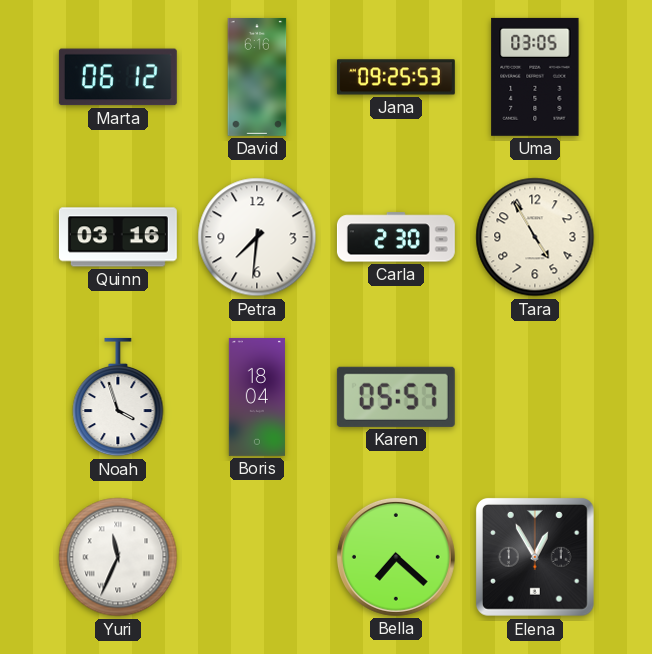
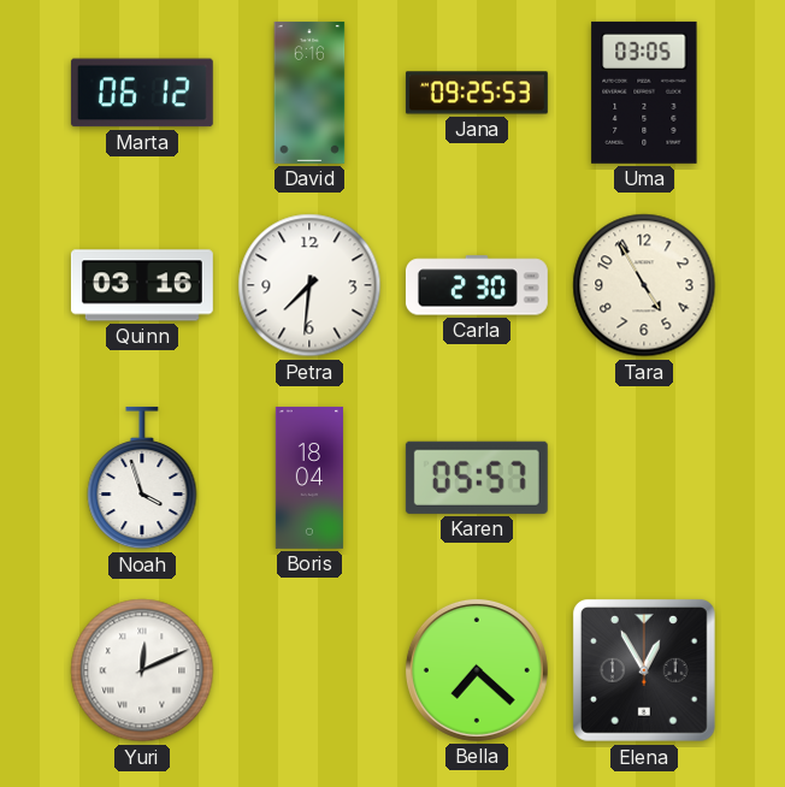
Yuri: 11:34 -> 12:11
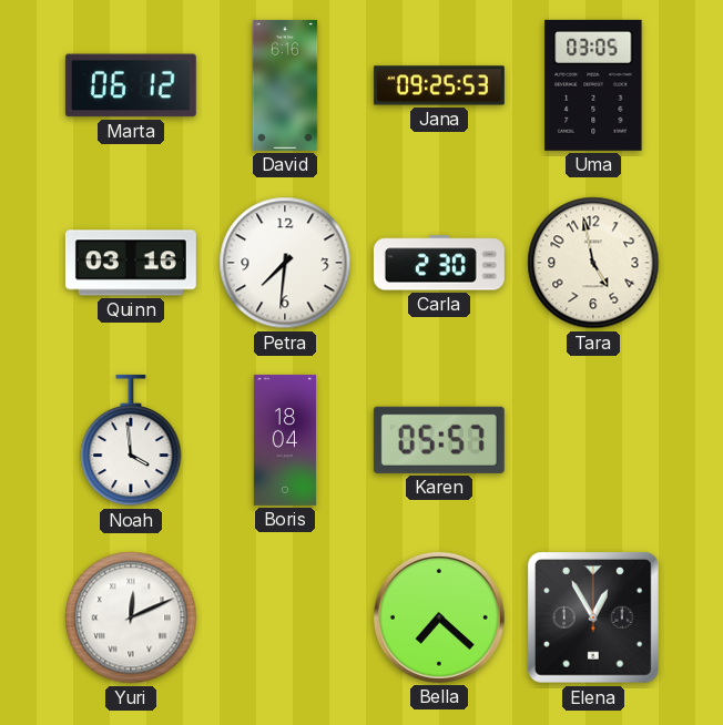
Tara: 4:55 -> 4:58
Noah: 3:57 -> 3:59
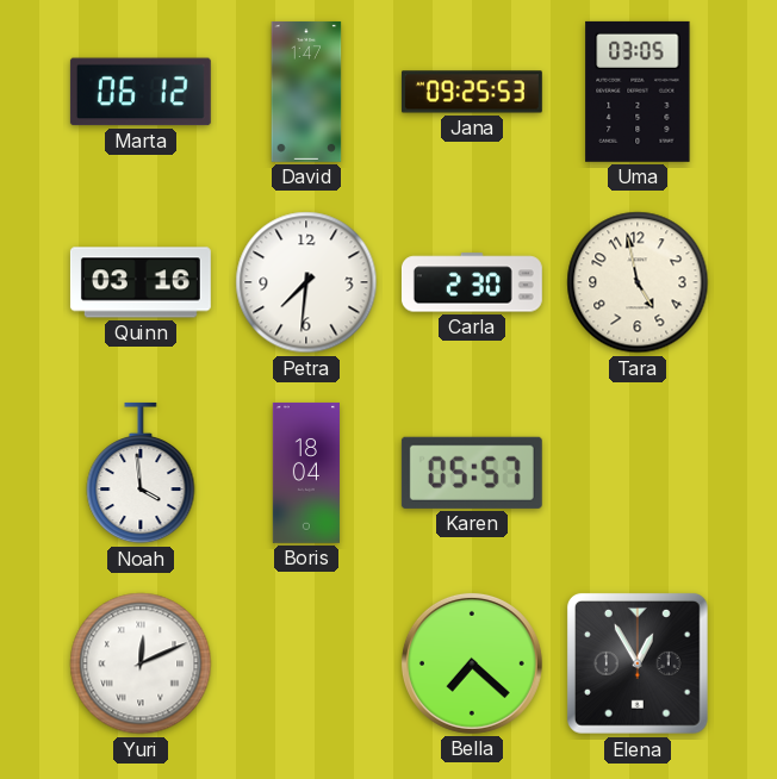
David: 6:16 -> 1:47
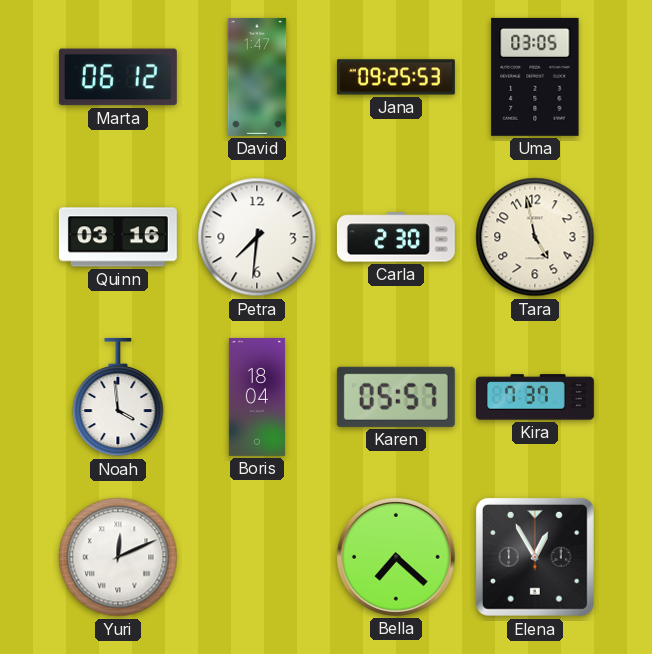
Kira: none -> 7:37
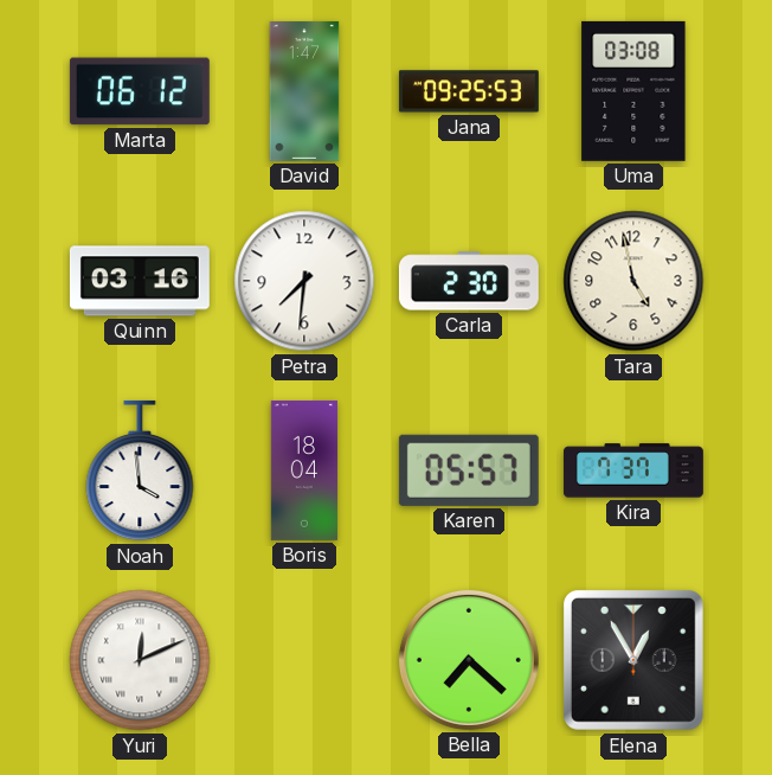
Uma: 03:05 -> 03:08
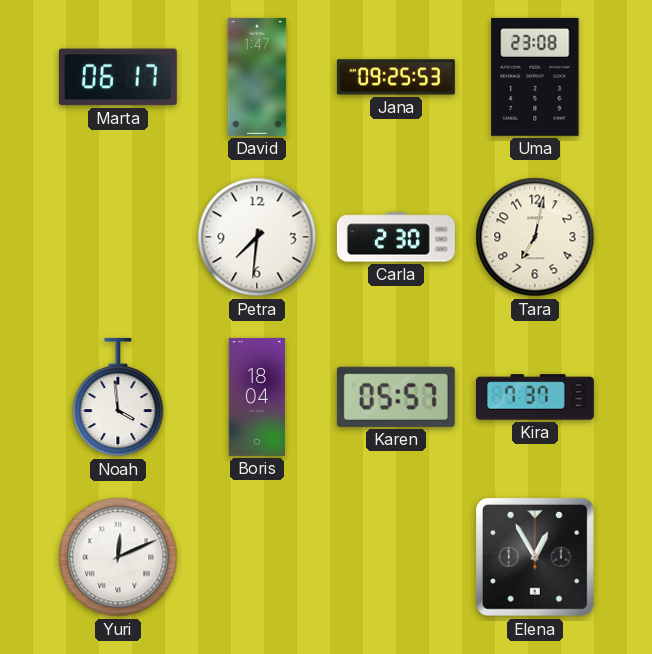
Marta: 06:12 -> 06:17
Uma: 03:08 -> 23:08
Quinn: 03:16 -> none
Tara: 4:58 -> 7:02
Bella: 7:22 -> none
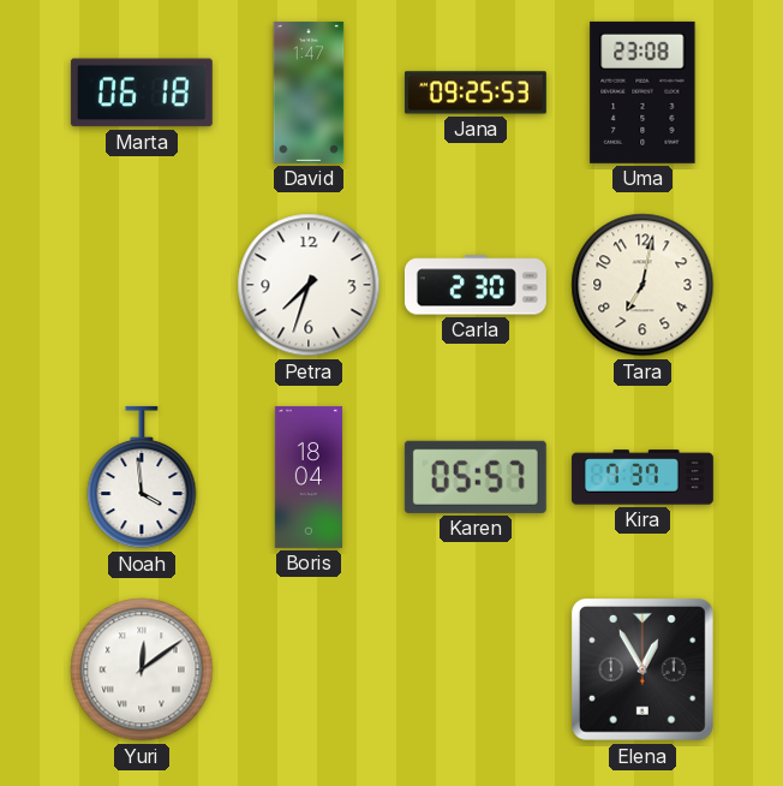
Marta: 06:17 -> 06:18
Petra: 7:31 -> 7:33
Yuri: 12:11 -> 12:09
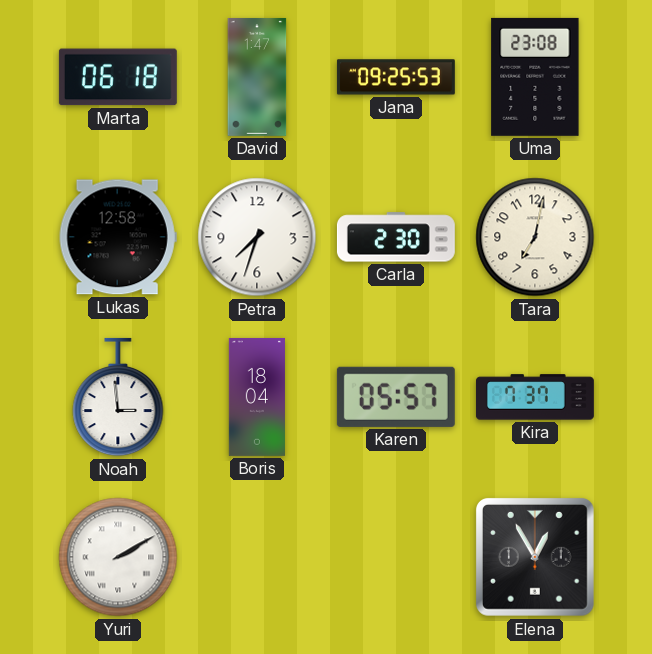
Lukas: none -> 12:58
Noah: 3:59 -> 2:59
Yuri: 12:09 -> 2:10
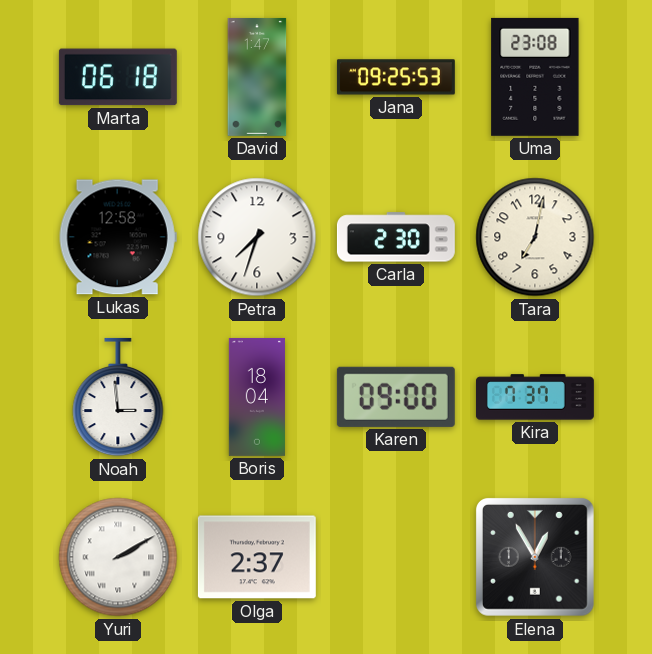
Karen: 05:57 -> 09:00
Olga: none -> 2:37
